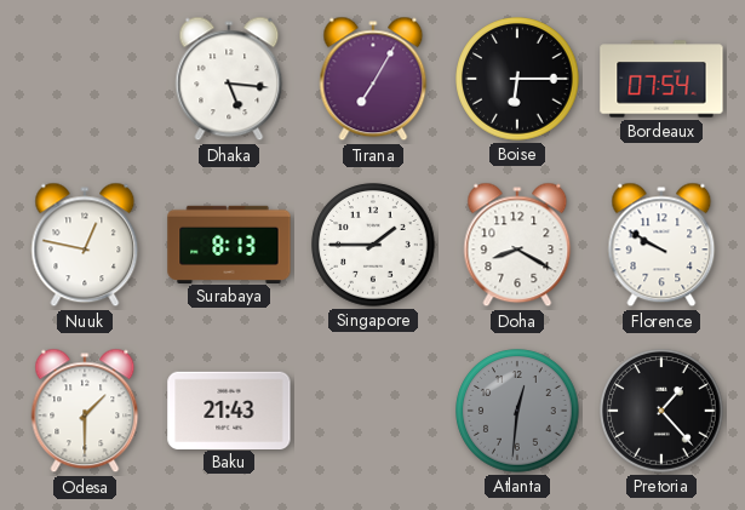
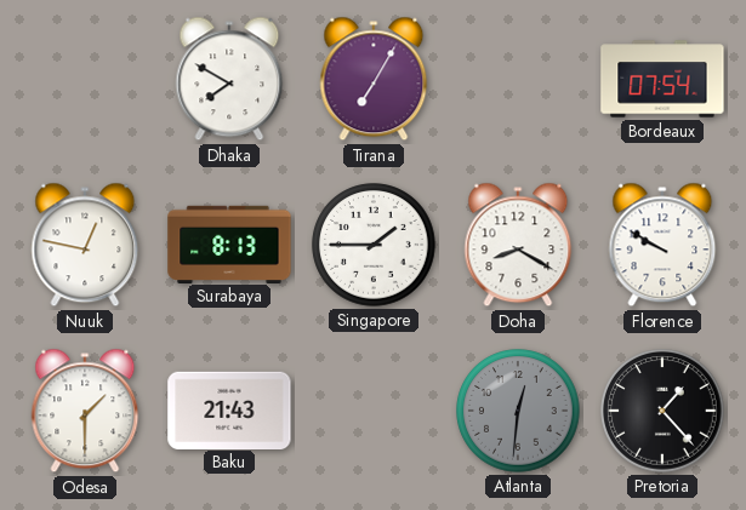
Dhaka: 5:16 -> 7:50
Boise: 6:15 -> none
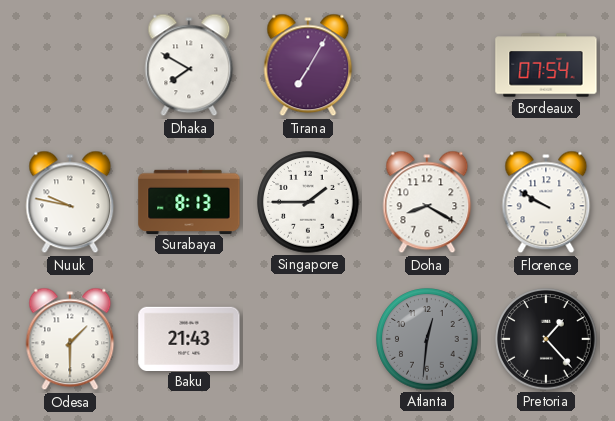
Nuuk: 12:47 -> 9:47
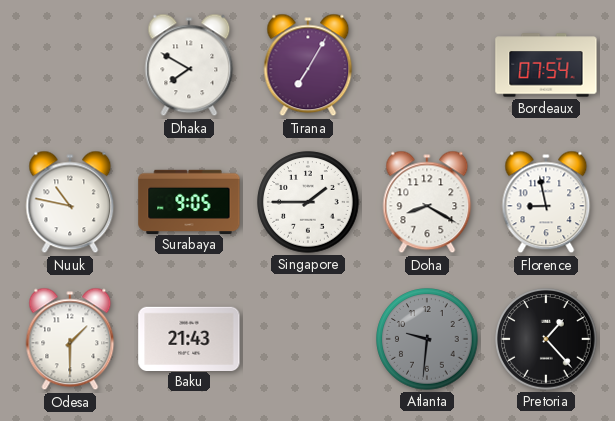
Nuuk: 9:47 -> 10:47
Surabaya: 8:13 -> 9:05
Florence: 9:50 -> 8:58
Atlanta: 12:31 -> 9:31
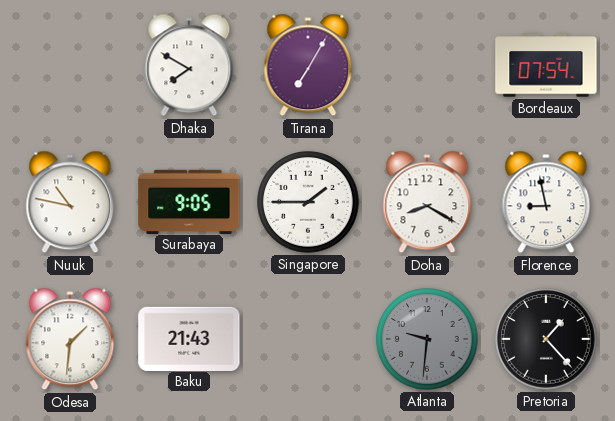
Odesa: 1:30 -> 1:31
